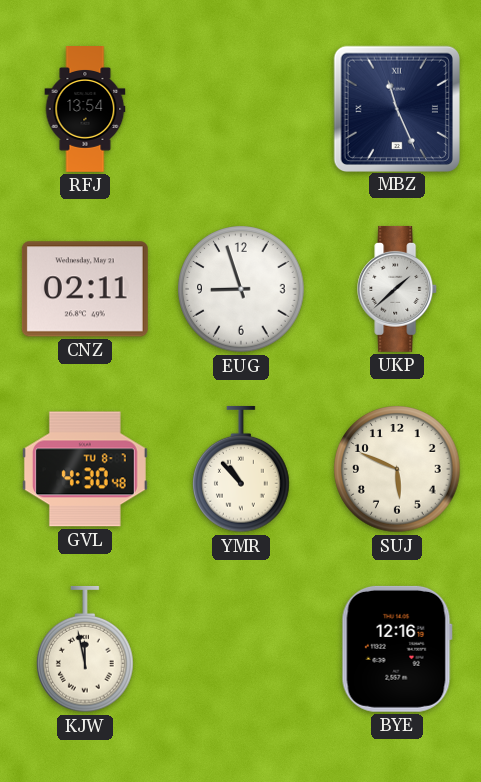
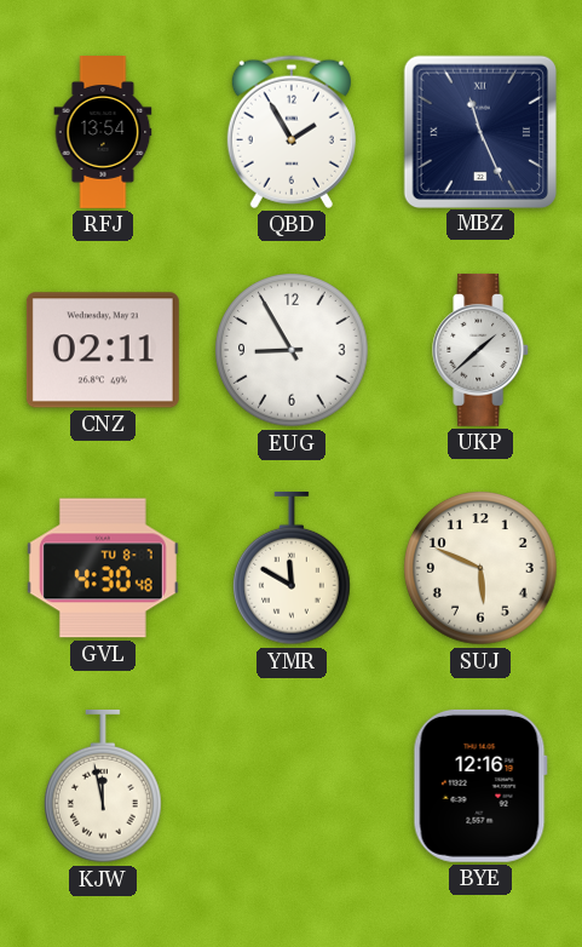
QBD: none -> 1:55
EUG: 8:57 -> 8:55
YMR: 10:53 -> 11:50
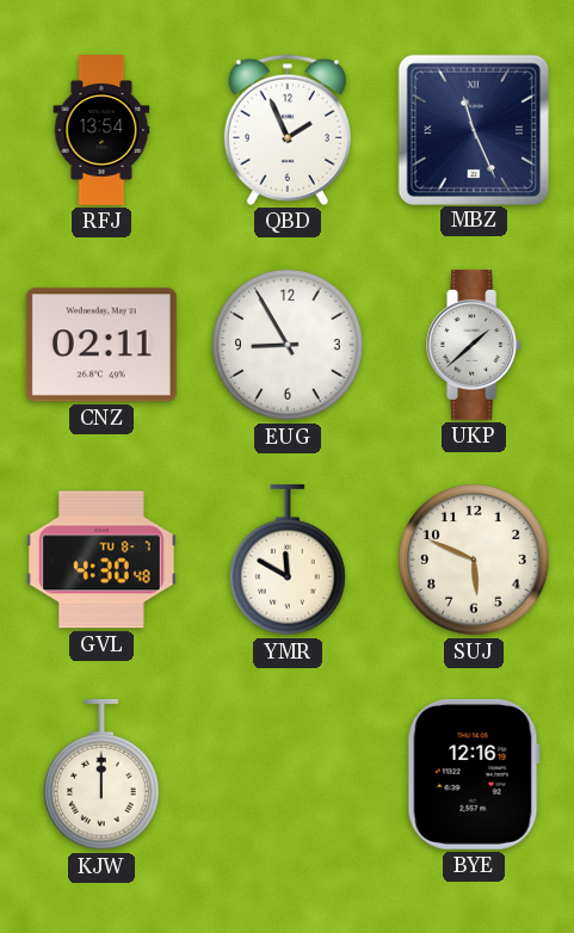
QBD: 1:55 -> 1:56
KJW: 11:58 -> 12:00
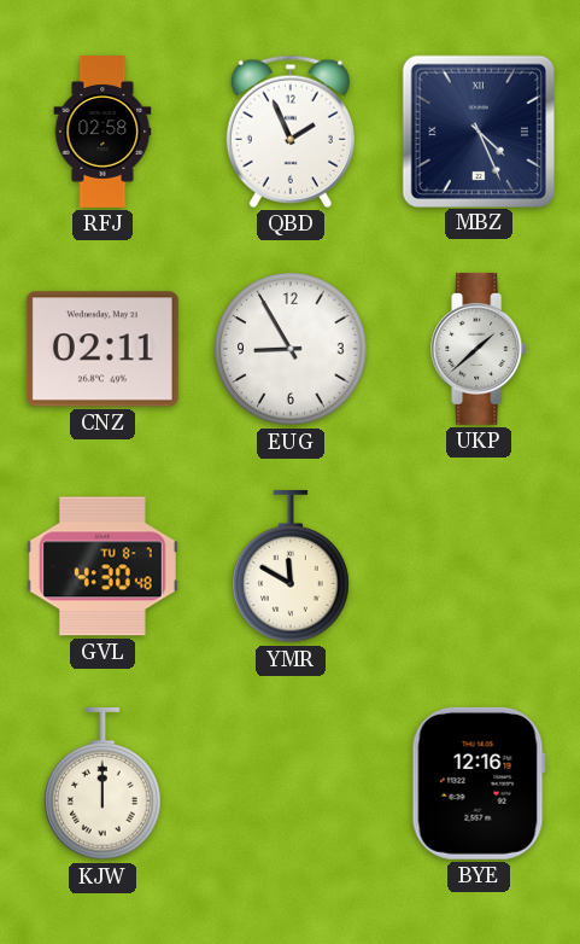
RFJ: 13:54 -> 02:58
MBZ: 11:26 -> 4:26
SUJ: 5:49 -> none
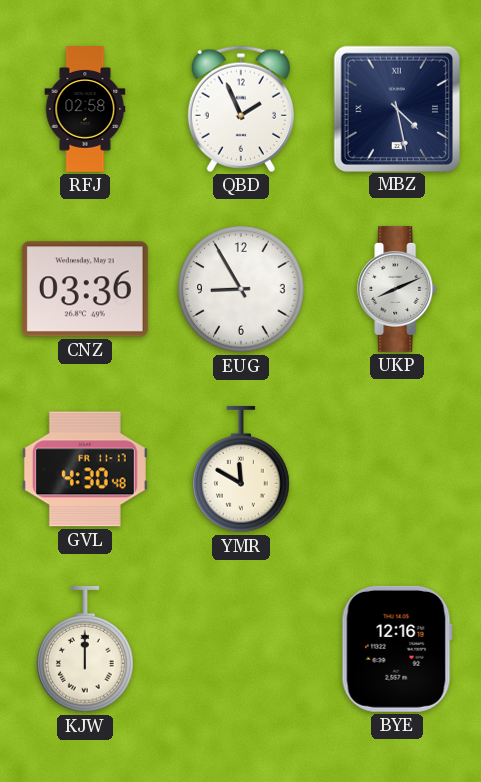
MBZ: 4:26 -> 4:28
CNZ: 02:11 -> 03:36
UKP: 1:38 -> 8:11
GVL date: TU 8-7 -> FR 11-17
